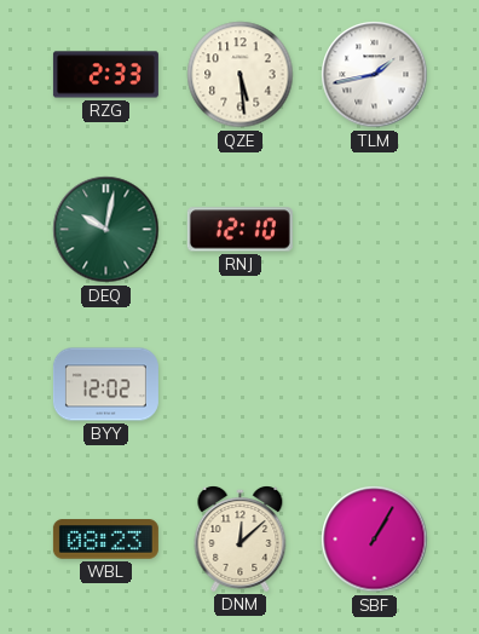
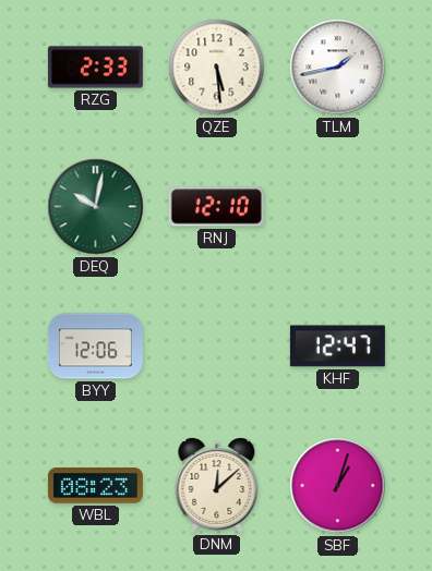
BYY: 12:02 -> 12:06
KHF: none -> 12:47
SBF: 1:05 -> 1:03
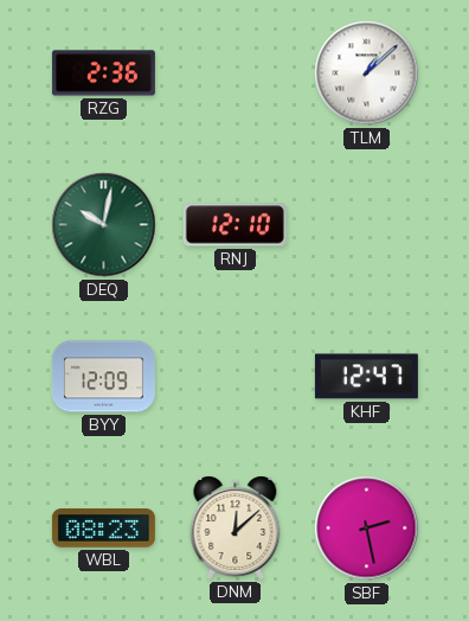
RZG: 2:33 -> 2:36
QZE: 5:29 -> none
TLM: 1:43 -> 1:08
BYY: 12:06 -> 12:09
SBF: 1:03 -> 2:28
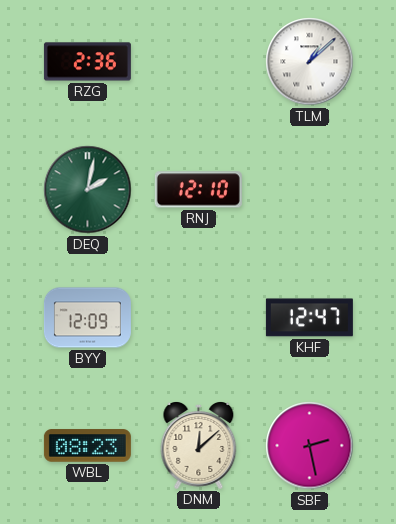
DEQ: 10:02 -> 2:02
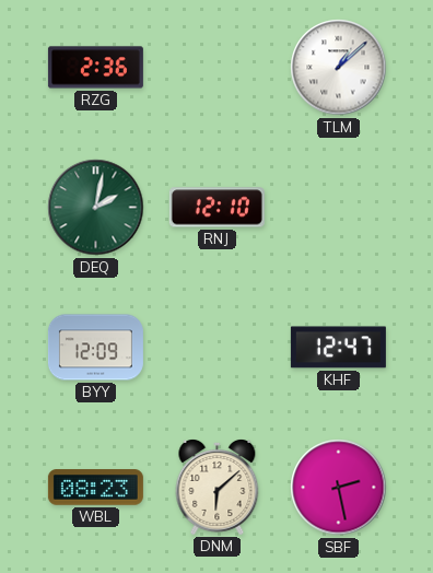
DNM: 12:08 -> 6:08
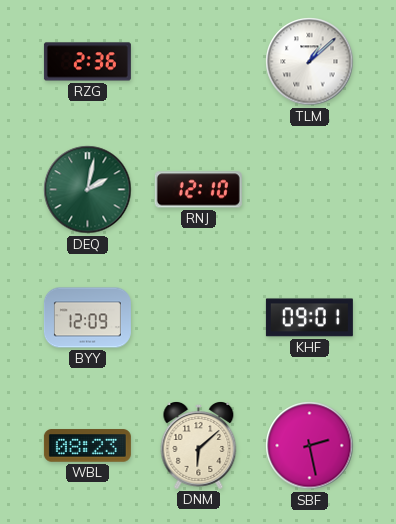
KHF: 12:47 -> 09:01
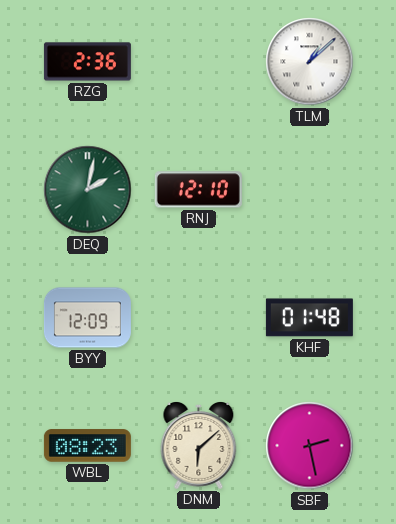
KHF: 09:01 -> 01:48
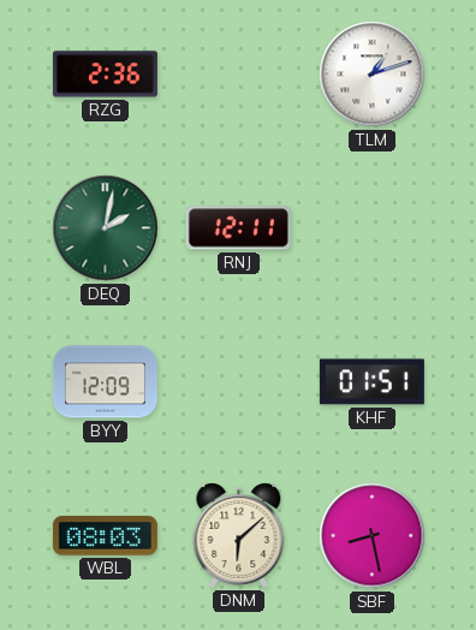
TLM: 1:08 -> 1:12
RNJ: 12:10 -> 12:11
KHF: 01:48 -> 01:51
WBL: 08:23 -> 08:03
SBF: 2:28 -> 8:28
